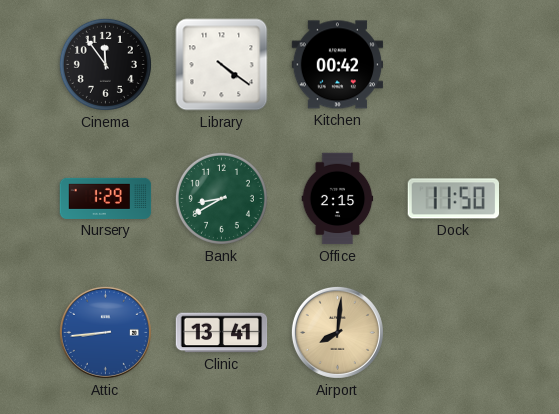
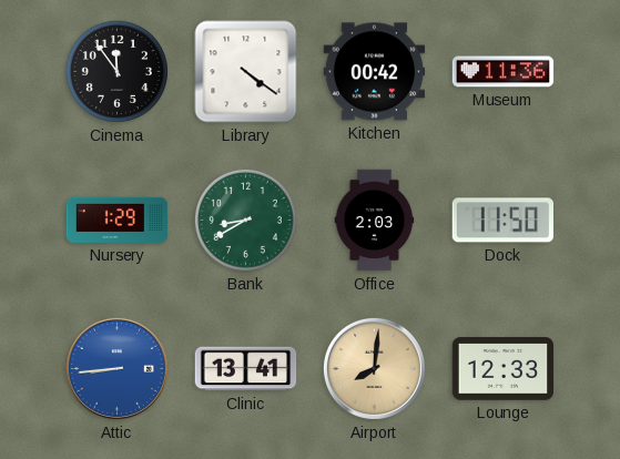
Museum: none -> 11:36
Office: 2:15 -> 2:03
Lounge: none -> 12:33
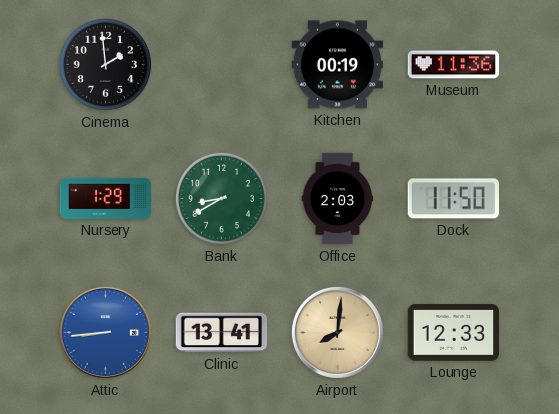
Cinema: 11:54 -> 1:59
Library: 4:21 -> none
Kitchen: 00:42 -> 00:19
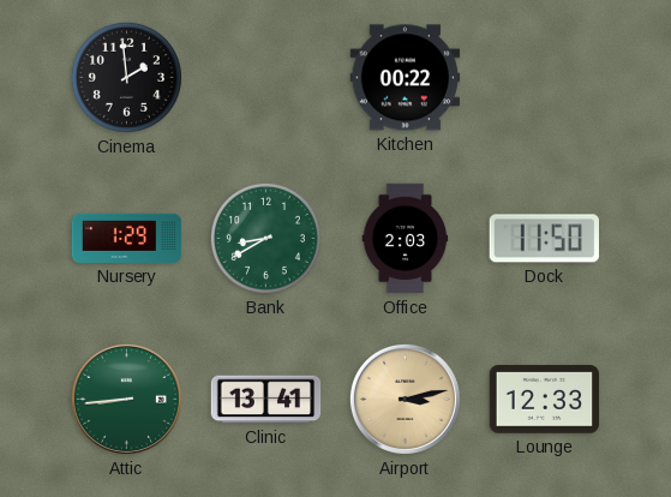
Kitchen: 00:19 -> 00:22
Museum: 11:36 -> none
Attic dial: blue -> green
Airport: 8:01 -> 3:13
